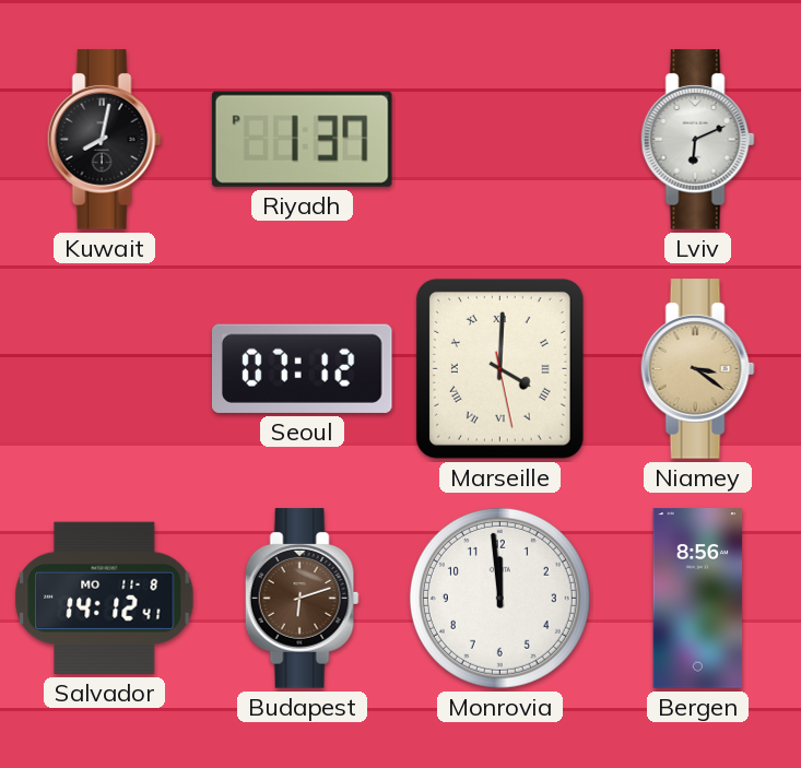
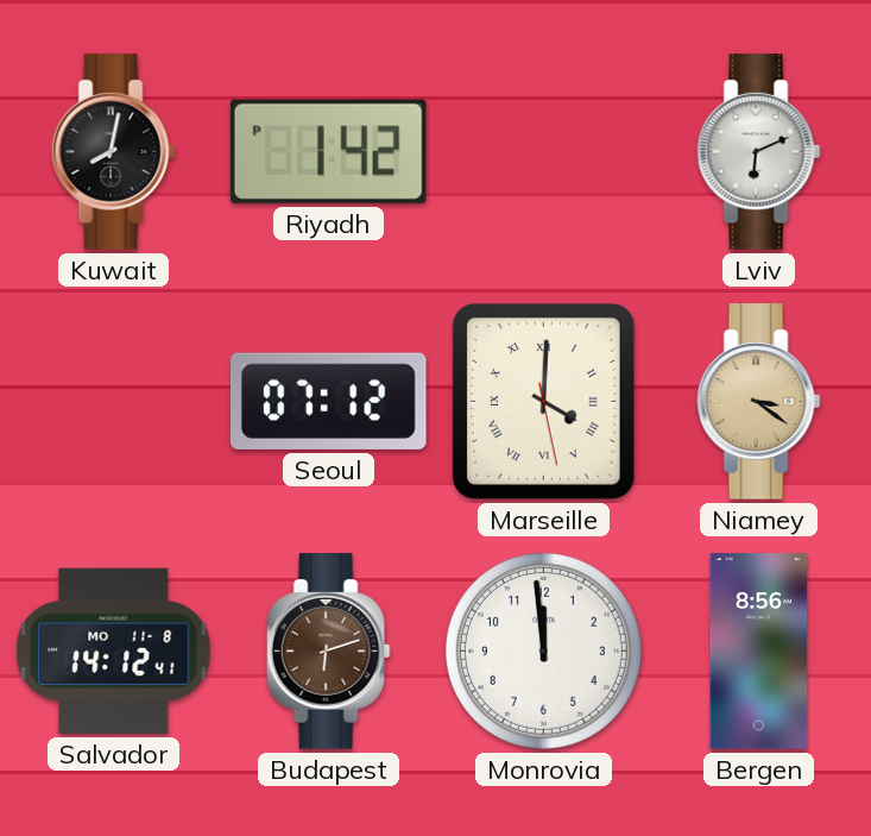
Riyadh: 1:37 -> 1:42
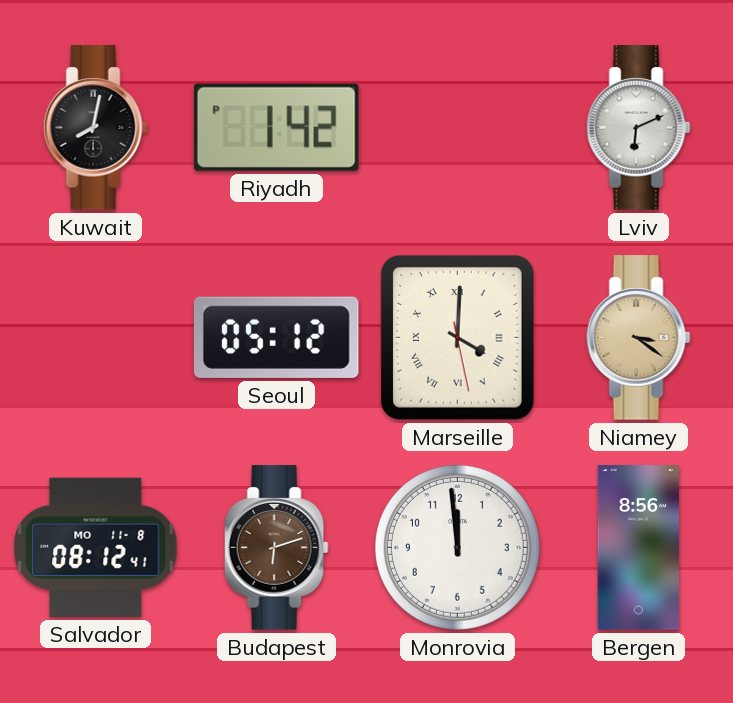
Seoul: 07:12 -> 05:12
Salvador: 14:12 -> 08:12
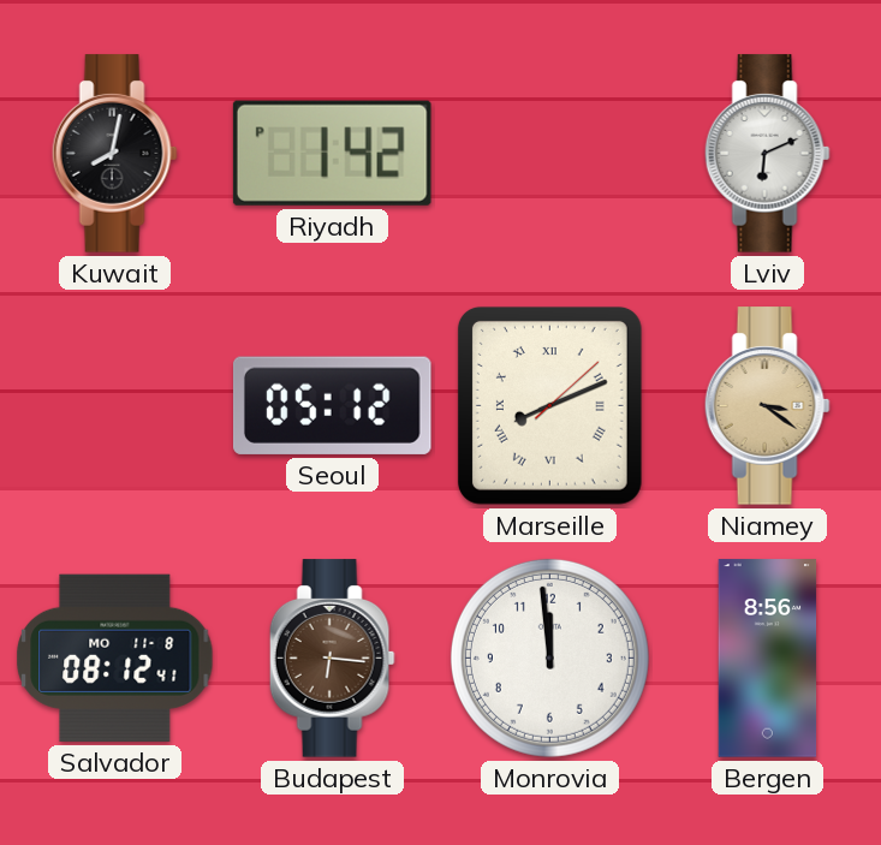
Marseille: 4:00 -> 8:11
Budapest: 6:12 -> 6:16
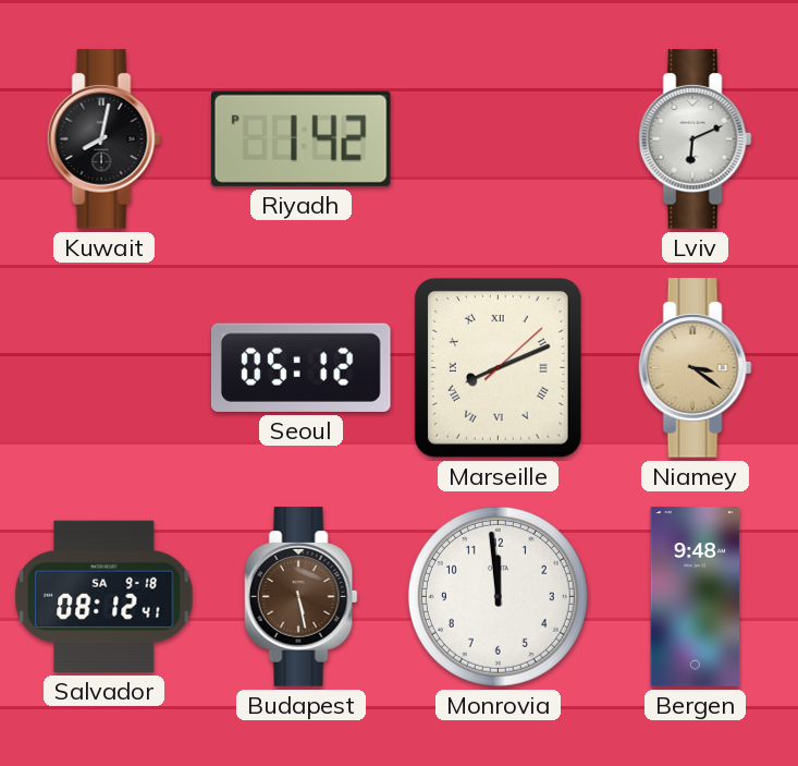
Salvador date: MO 11-8 -> SA 9-18
Budapest: 6:16 -> 5:28
Bergen: 8:56 -> 9:48
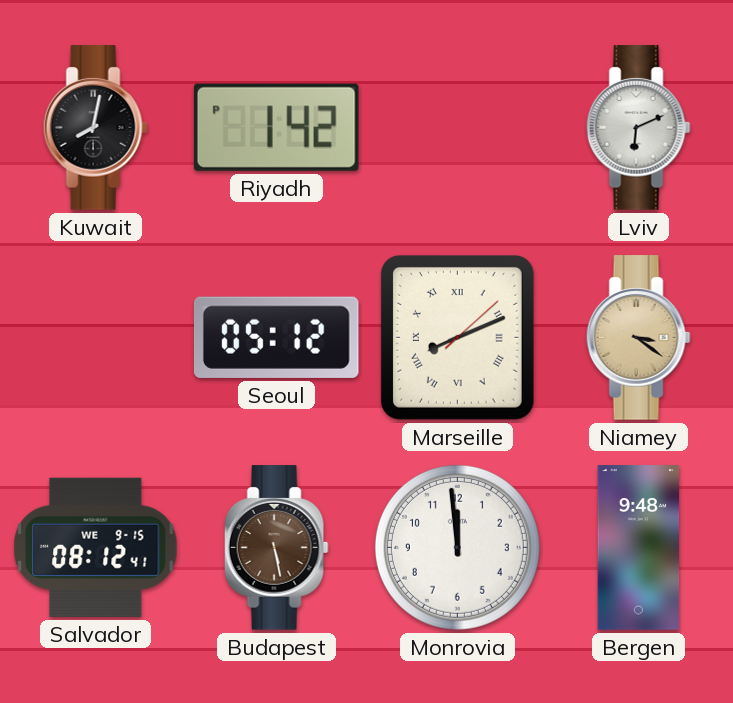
Salvador date: SA 9-18 -> WE 9-15
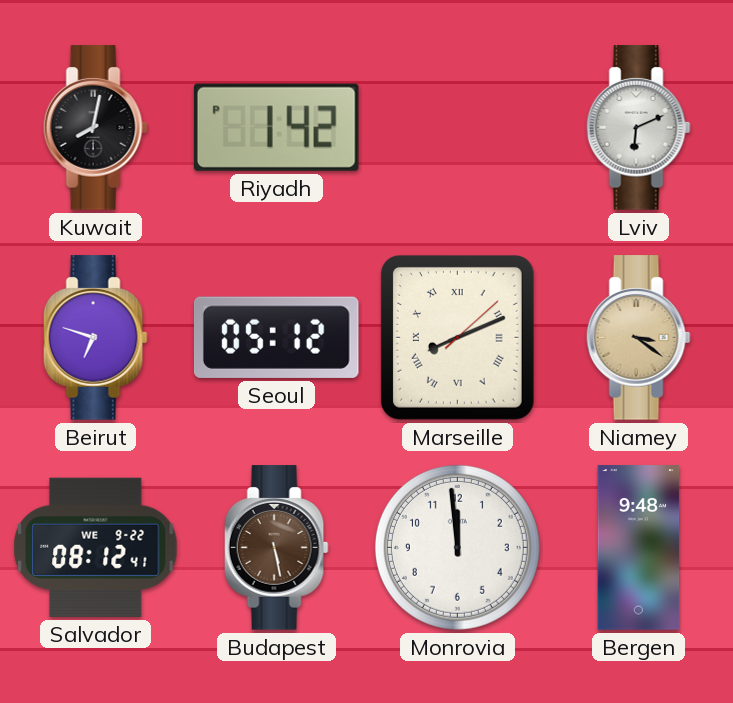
Beirut: none -> 6:48
Salvador date: WE 9-15 -> WE 9-22
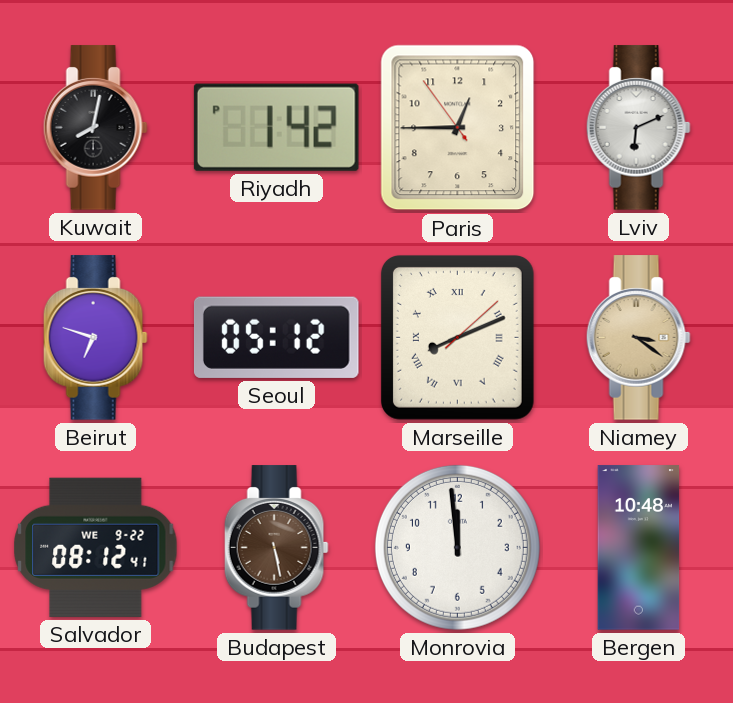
Paris: none -> 12:44
Bergen: 9:48 -> 10:48
